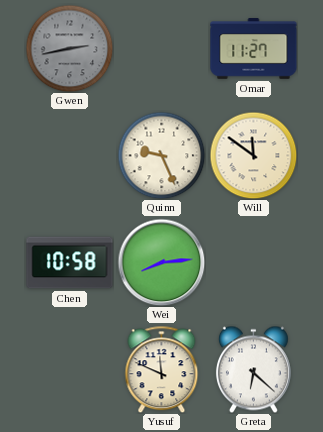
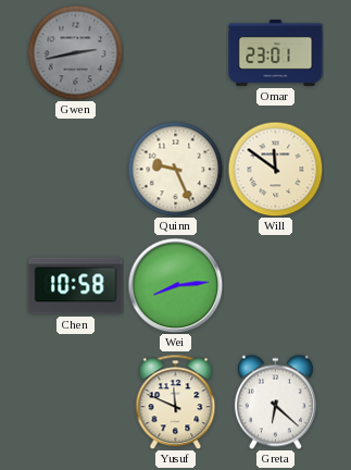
Omar: 11:27 -> 23:01
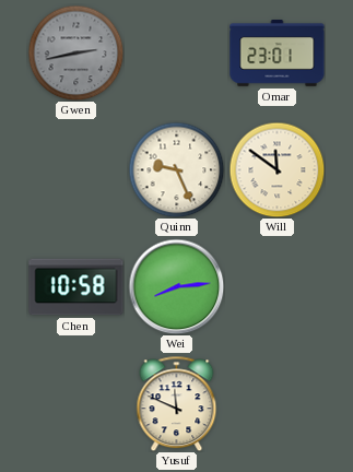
Greta: 6:22 -> none
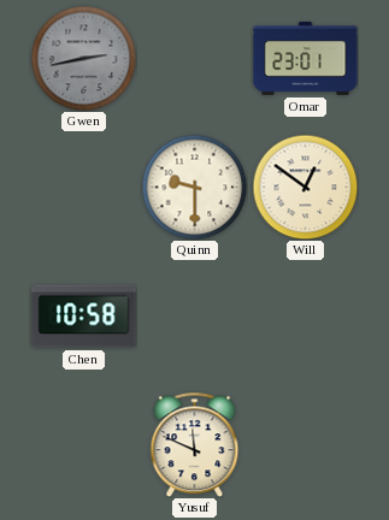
Quinn: 9:26 -> 9:30
Will: 11:51 -> 12:51
Wei: 8:14 -> none
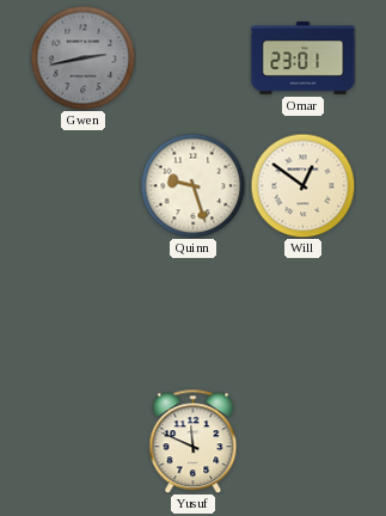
Quinn: 9:30 -> 9:27
Chen: 10:58 -> none
